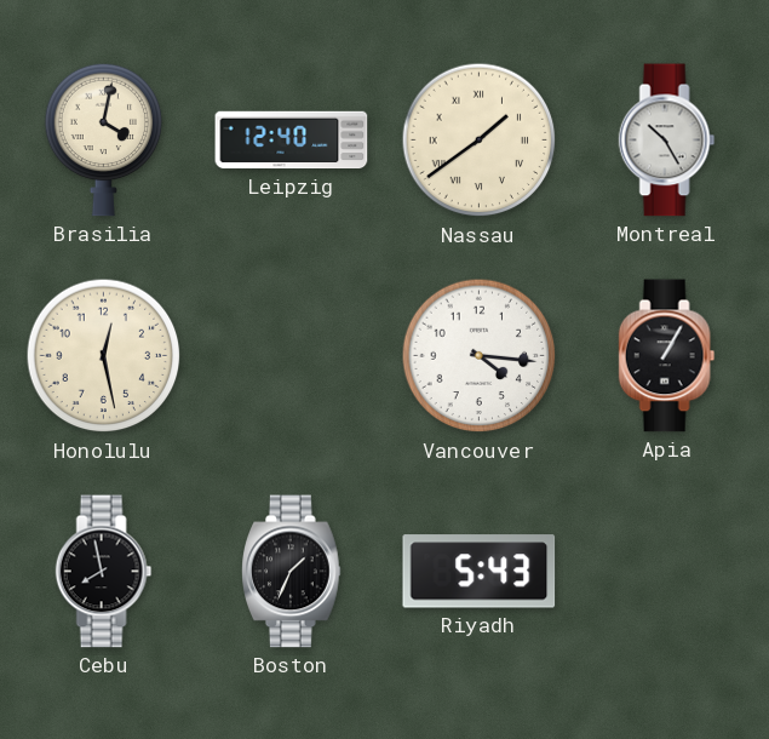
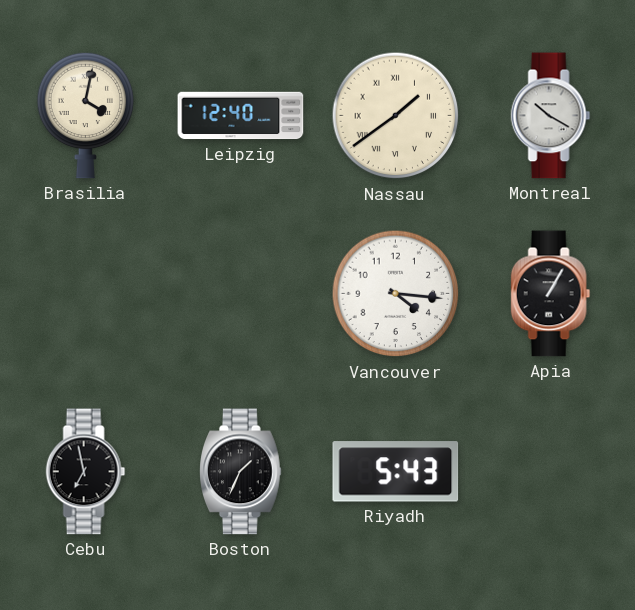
Montreal: 10:25 -> 10:20
Honolulu: 12:28 -> none
Cebu: 7:58 -> 6:58
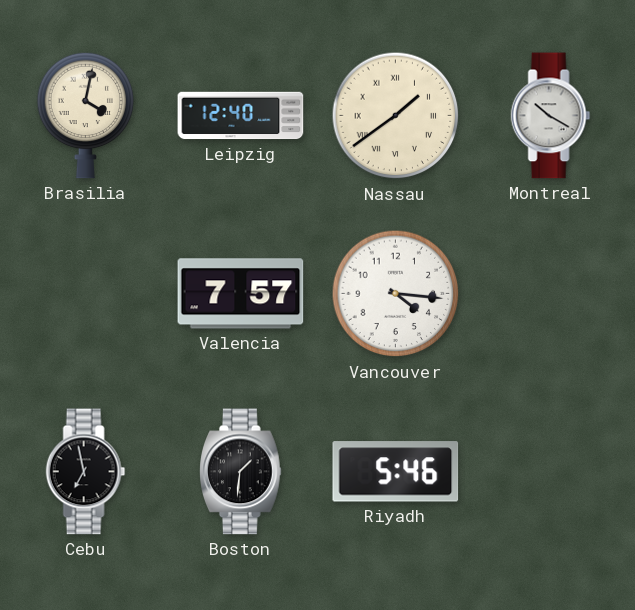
Valencia: none -> 7:57
Apia: 1:05 -> none
Boston: 1:34 -> 1:31
Riyadh: 5:43 -> 5:46
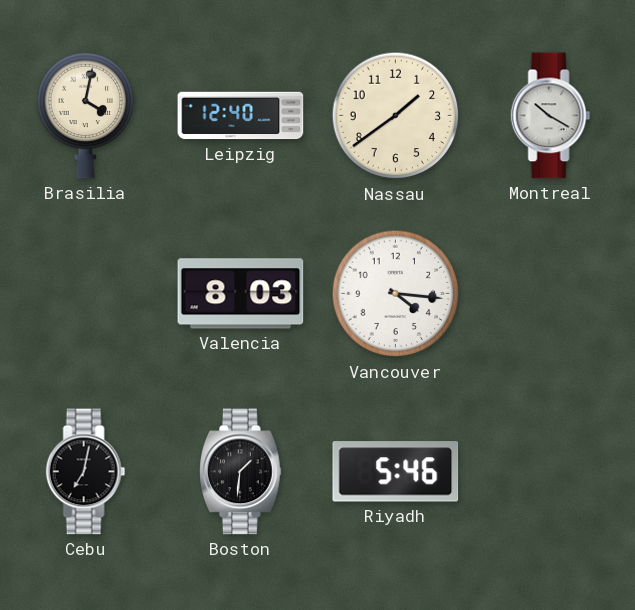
Nassau numerals: Roman -> Arabic
Valencia: 7:57 -> 8:03
Cebu: 6:58 -> 7:02
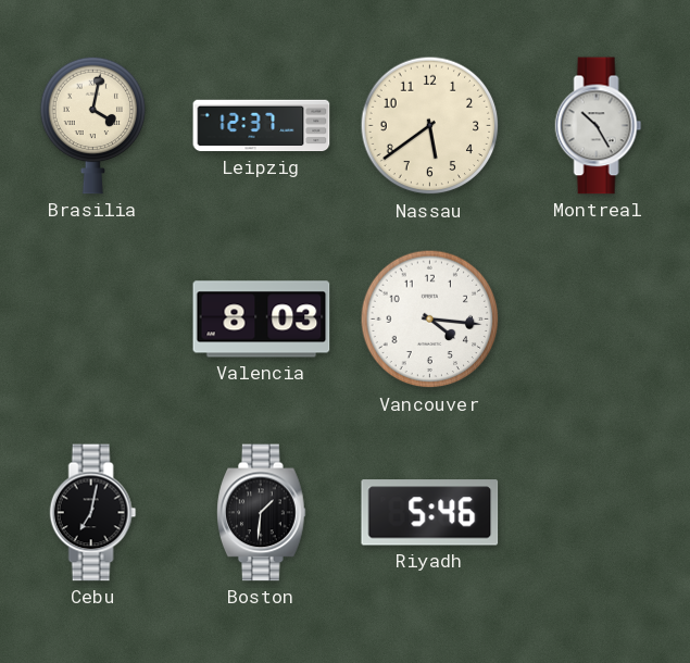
Leipzig: 12:40 -> 12:37
Nassau: 1:39 -> 5:39
Montreal: 10:20 -> 10:25
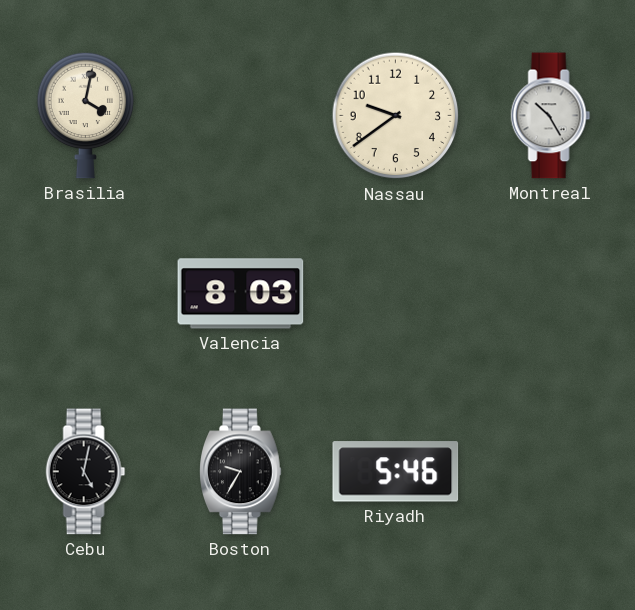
Leipzig: 12:37 -> none
Nassau: 5:39 -> 9:39
Vancouver: 4:16 -> none
Cebu: 7:02 -> 5:02
Boston: 1:31 -> 9:35
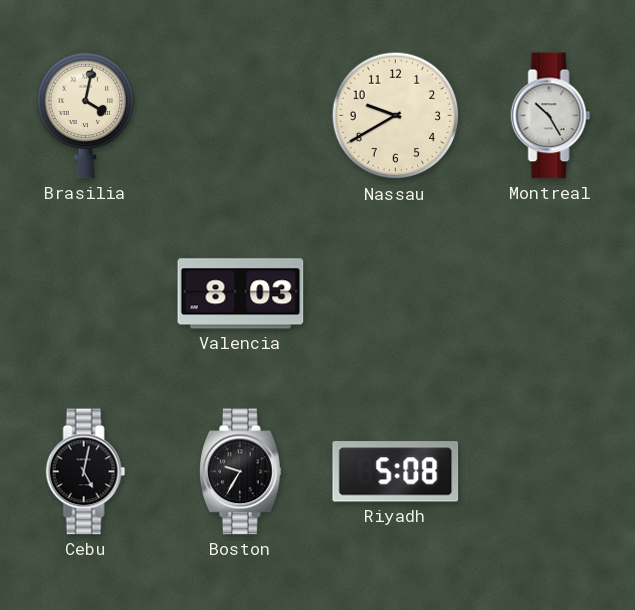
Nassau: 9:39 -> 9:40
Riyadh: 5:46 -> 5:08
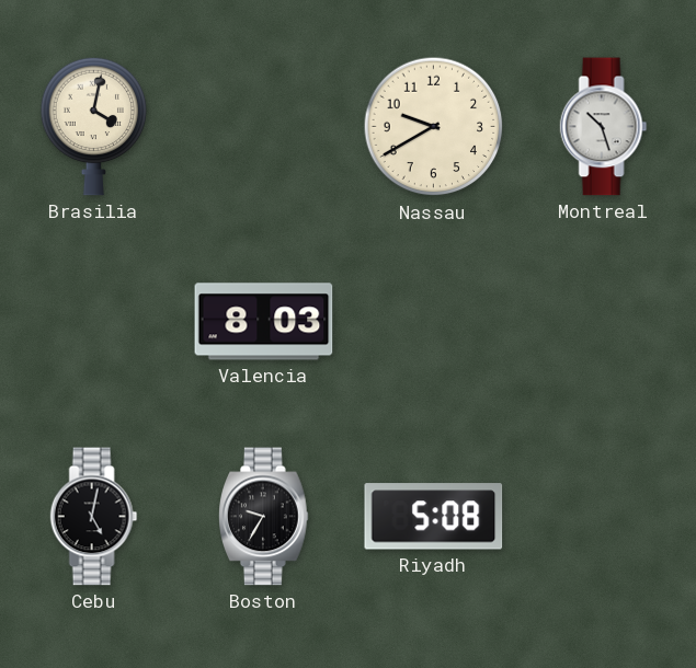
Montreal: 10:25 -> 10:27
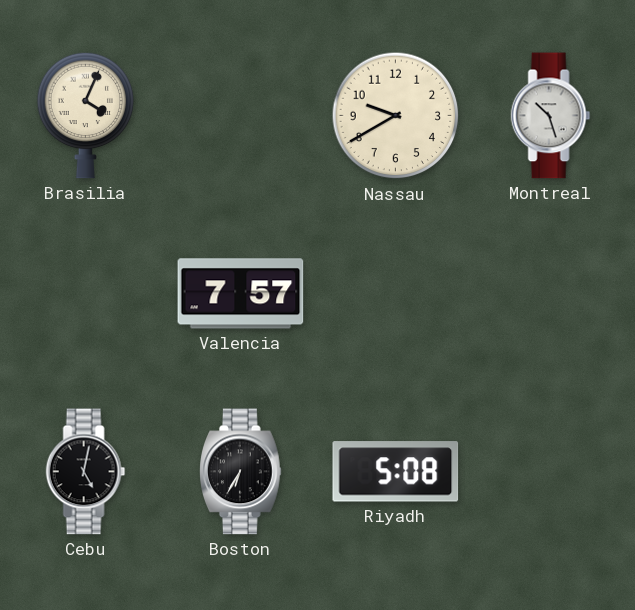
Brasilia: 4:02 -> 4:04
Valencia: 8:03 -> 7:57
Boston: 9:35 -> 6:35
